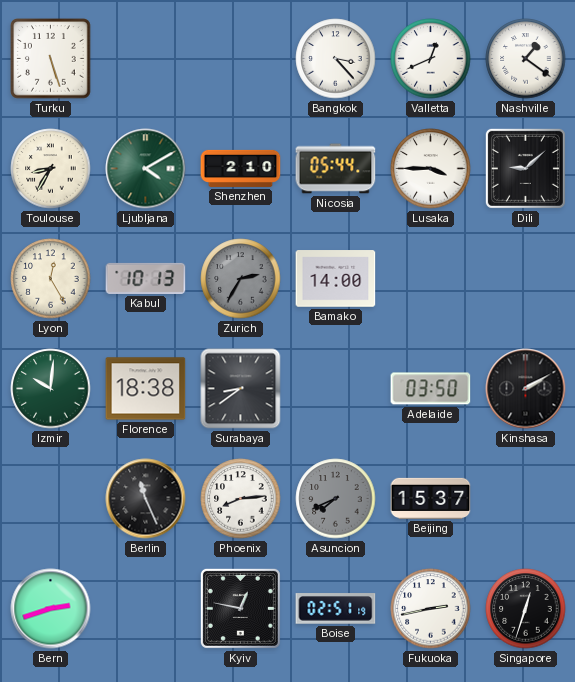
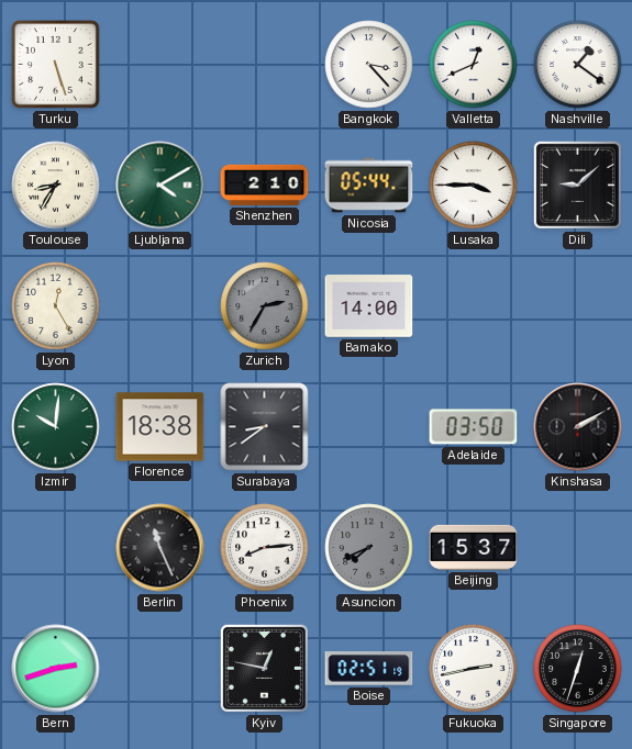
Kabul: 10:13 -> none
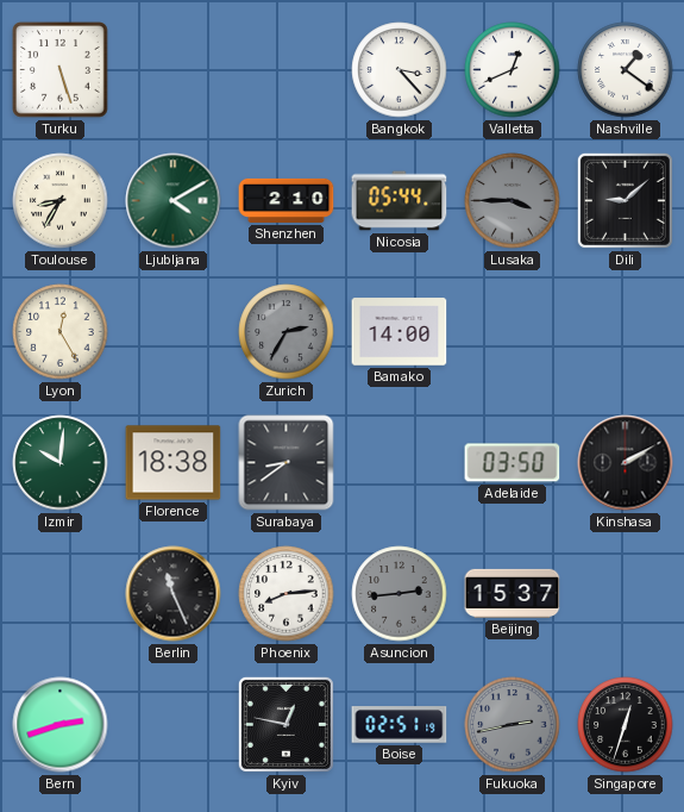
Lusaka dial: white -> grey
Asuncion: 7:41 -> 2:44
Fukuoka dial: white -> grey
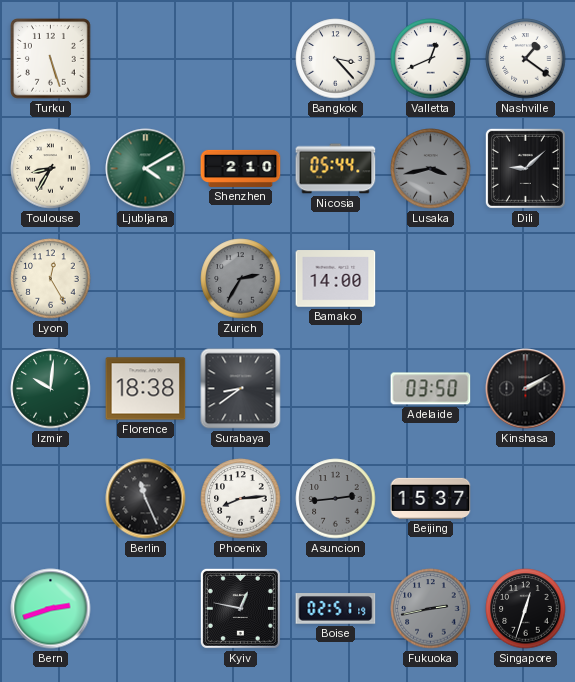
Lusaka: 3:45 -> 3:43
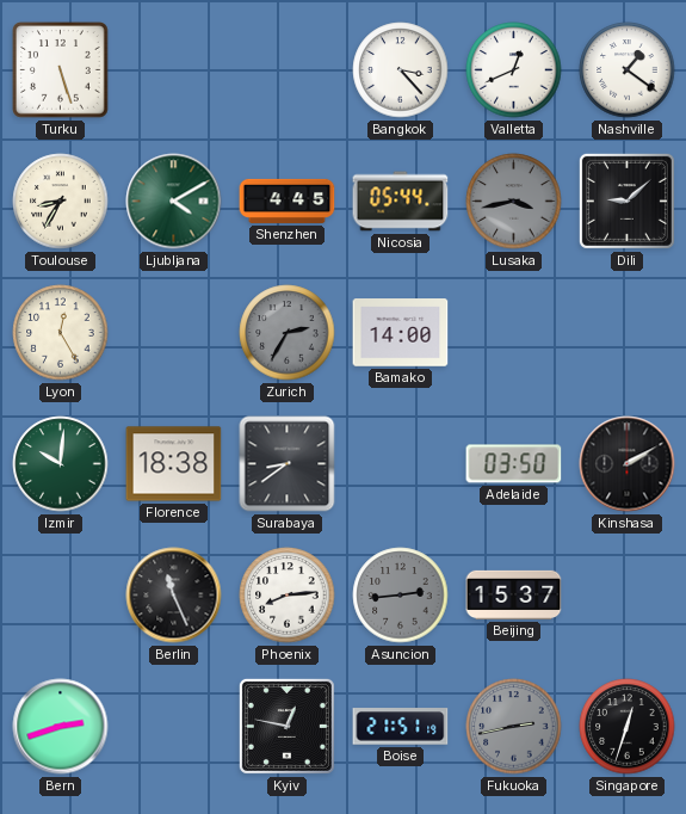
Shenzhen: 2:10 -> 4:45
Boise: 02:51 -> 21:51
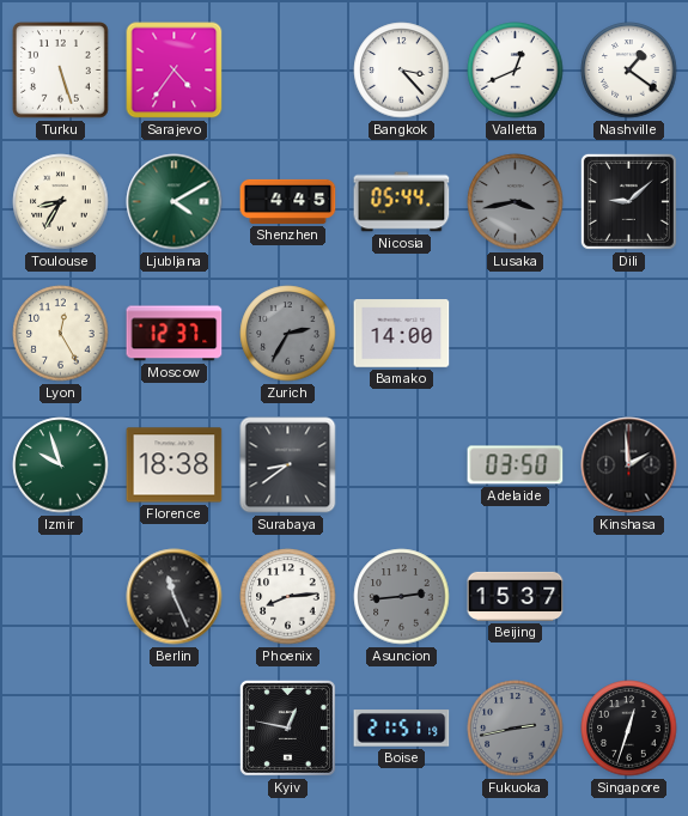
Sarajevo: none -> 4:36
Moscow: none -> 12:37
Izmir: 10:01 -> 9:57
Kinshasa: 2:10 -> 1:59
Bern: 2:42 -> none
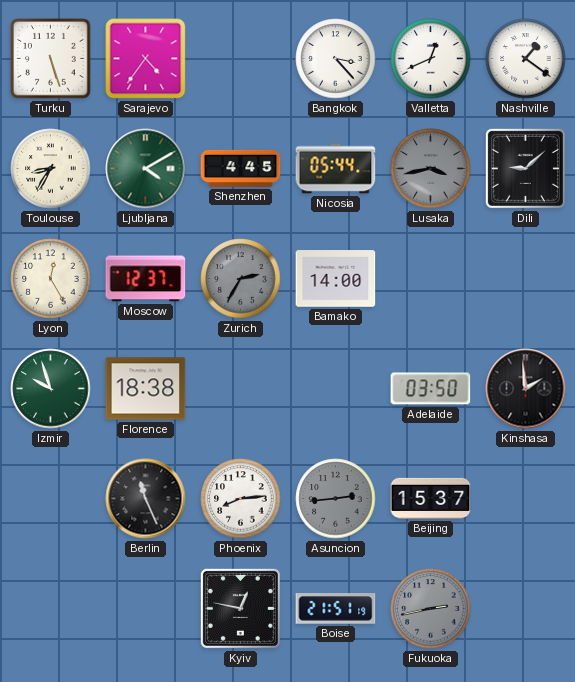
Surabaya: 8:39 -> none
Singapore: 12:33 -> none
